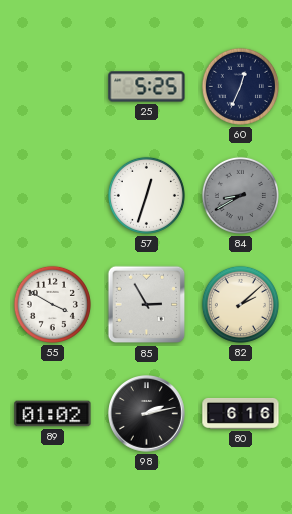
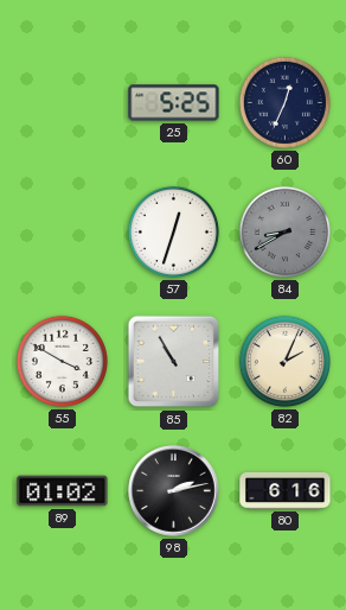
85: 2:55 -> 10:55
82: 2:08 -> 2:04
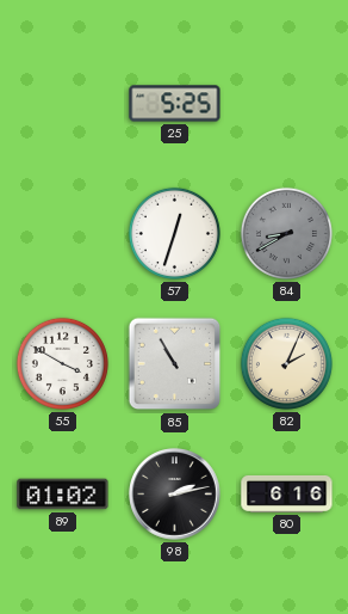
60: 12:34 -> none
